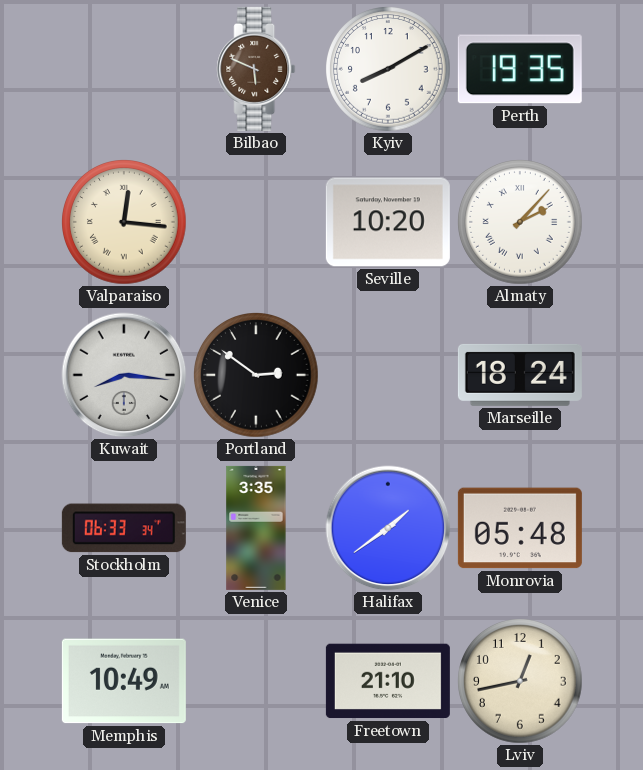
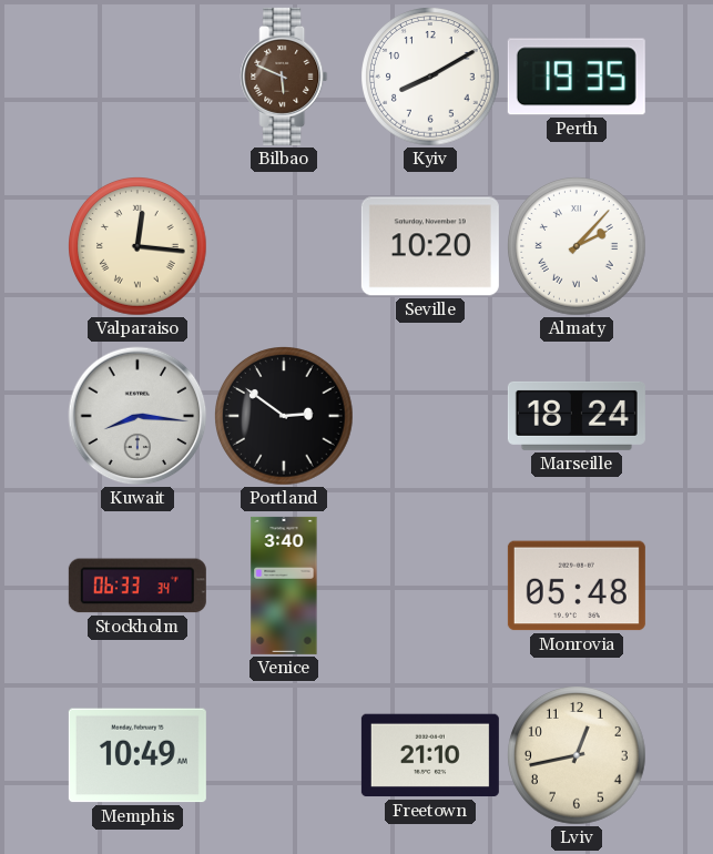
Venice: 3:35 -> 3:40
Halifax: 1:39 -> none
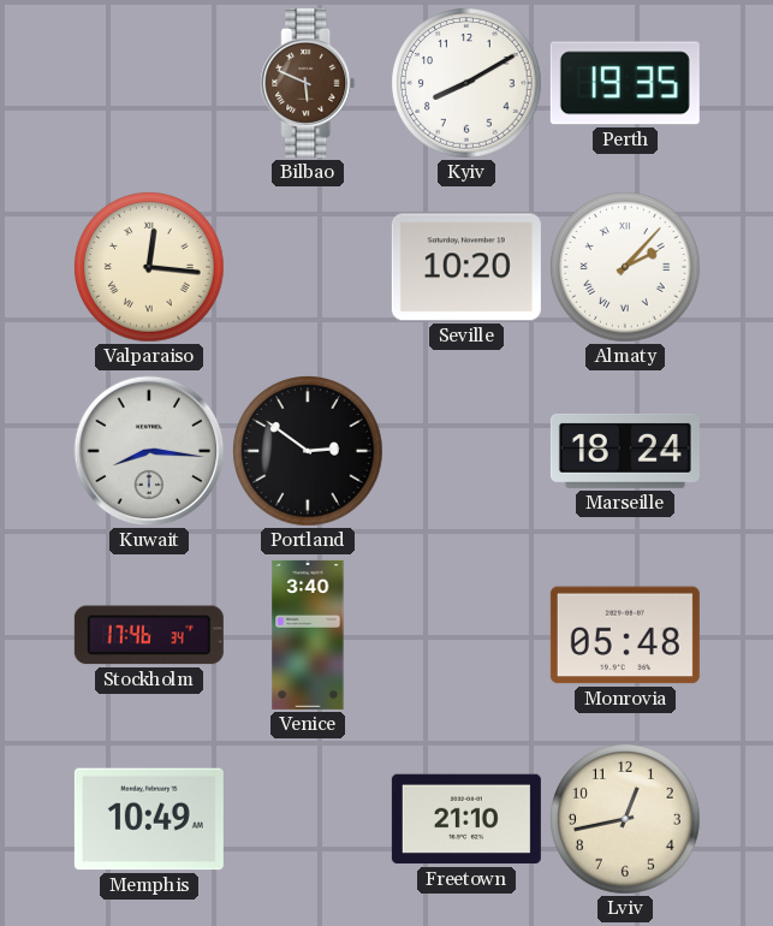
Stockholm: 06:33 -> 17:46
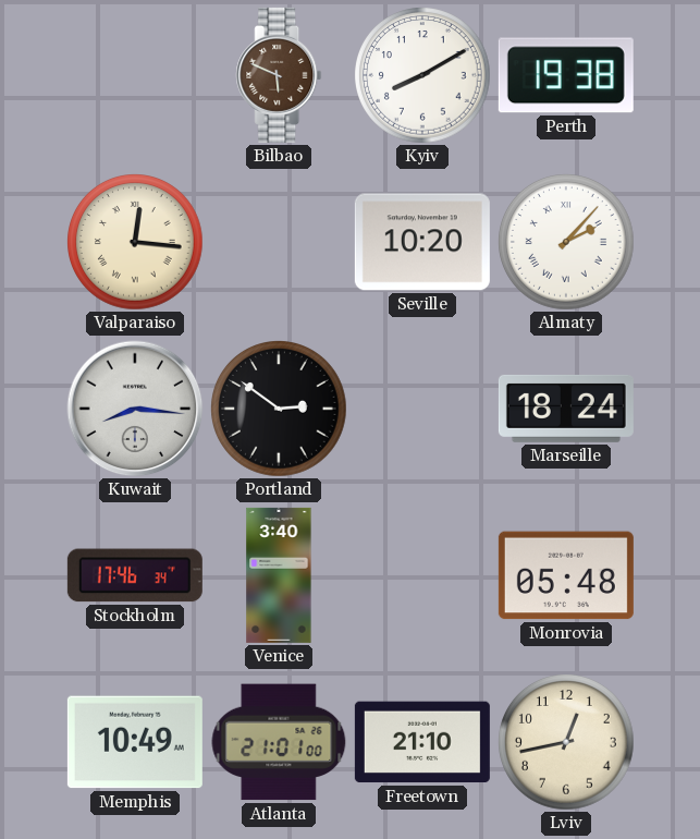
Perth: 19:35 -> 19:38
Atlanta: none -> 21:01
